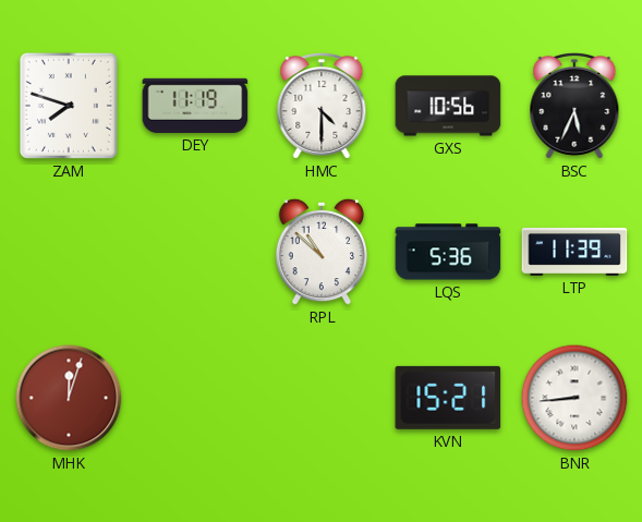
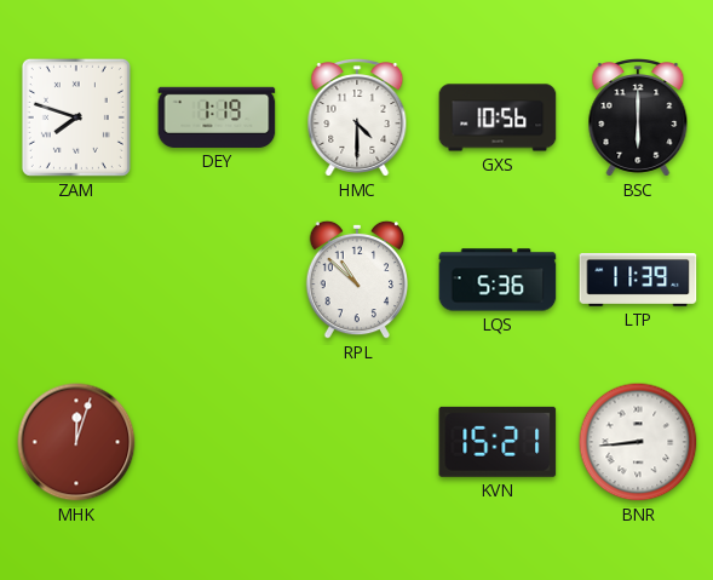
DEY: 11:19 -> 1:19
BSC: 5:34 -> 6:00
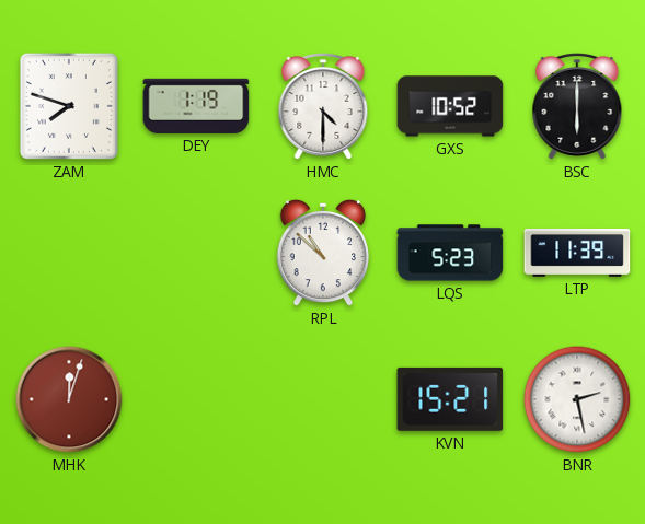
GXS: 10:56 -> 10:52
LQS: 5:36 -> 5:23
BNR: 8:44 -> 2:28
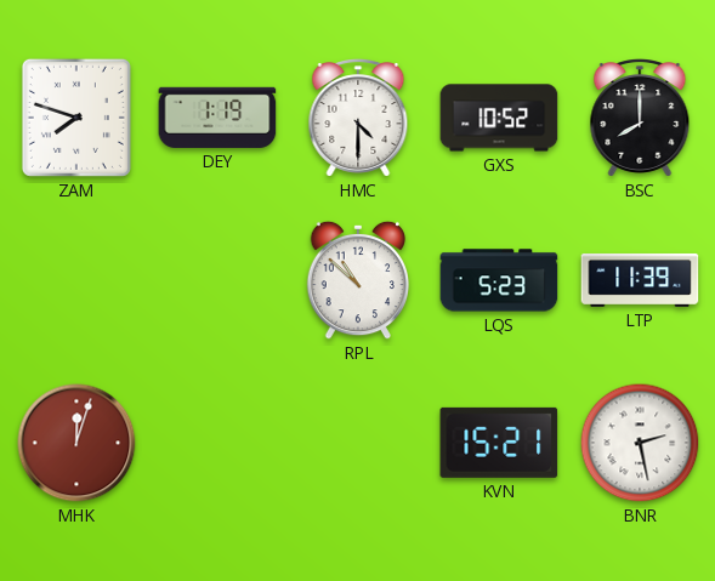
BSC: 6:00 -> 8:00
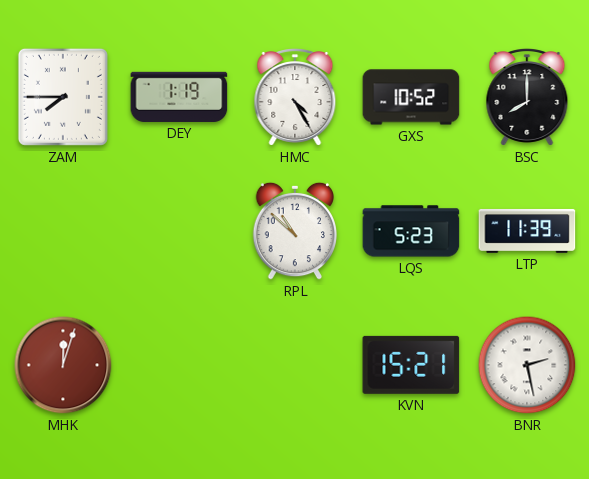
ZAM: 7:48 -> 7:45
HMC: 4:30 -> 4:25
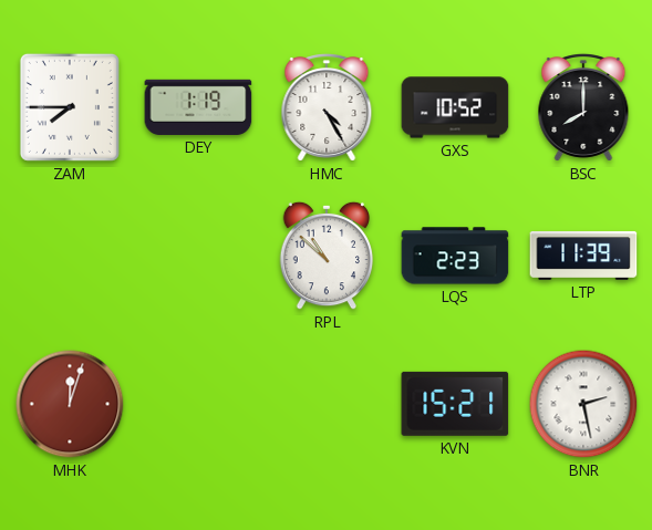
LQS: 5:23 -> 2:23
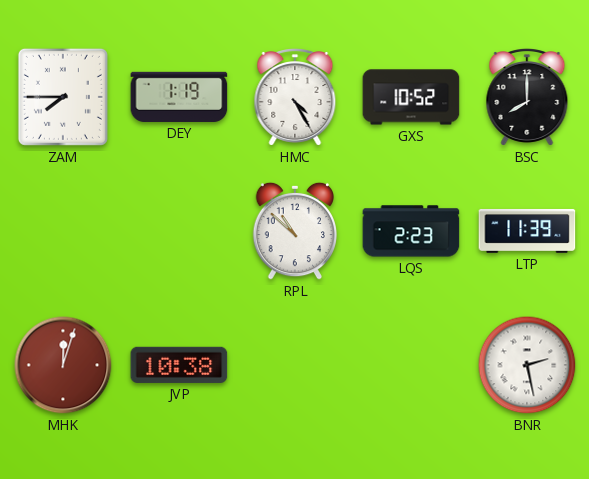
JVP: none -> 10:38
KVN: 15:21 -> none
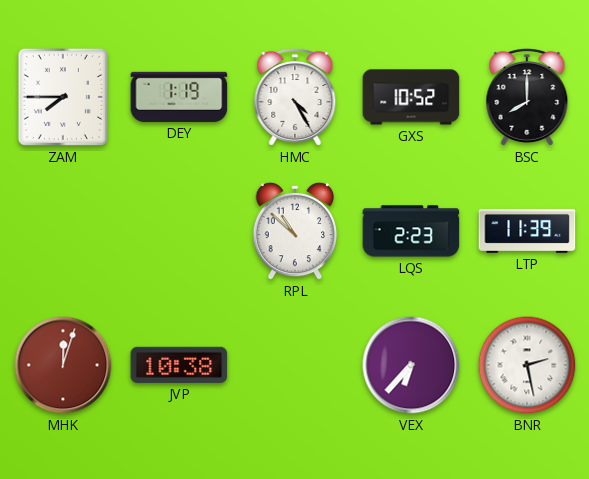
VEX: none -> 6:37
